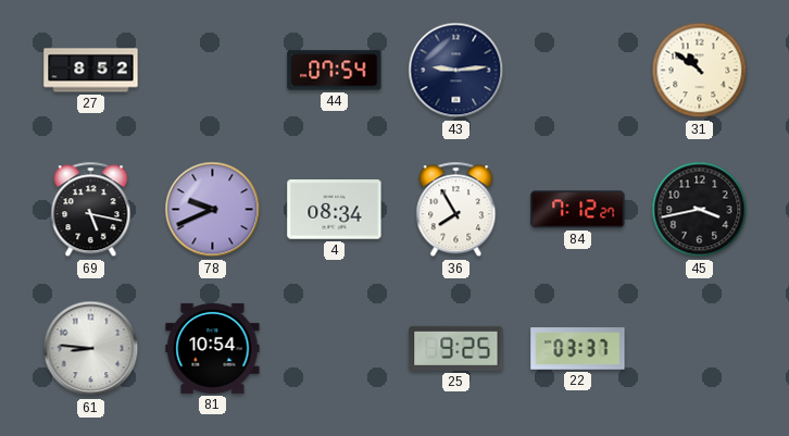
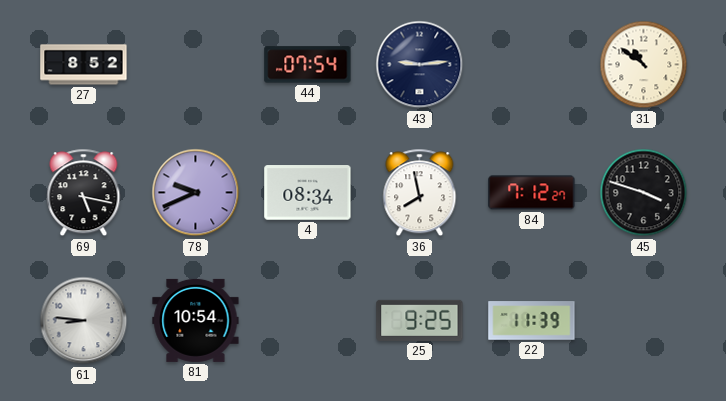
36: 7:55 -> 7:58
45: 3:43 -> 3:48
22: 03:37 -> 11:39
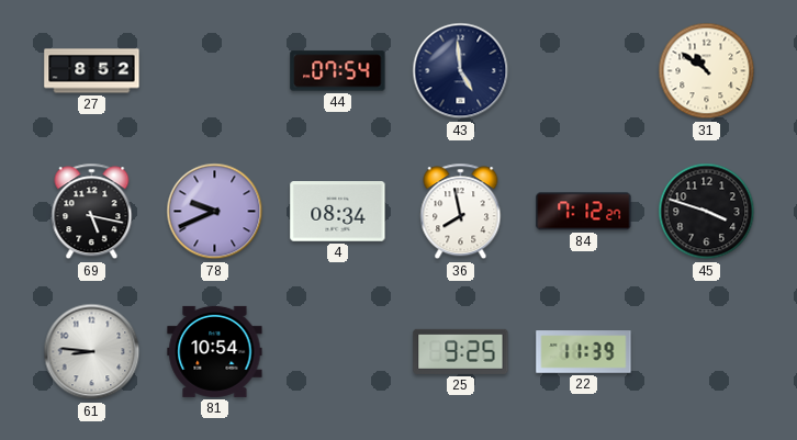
43: 9:14 -> 4:59
